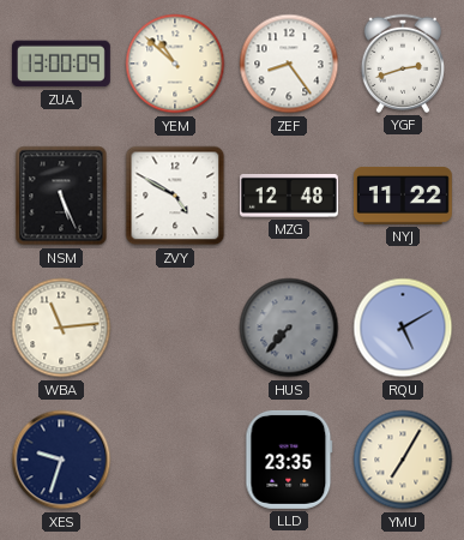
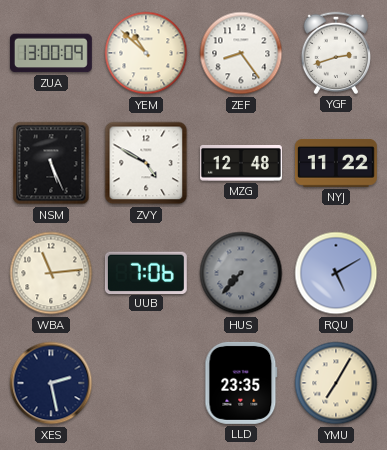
UUB: none -> 7:06
XES: 9:33 -> 2:28
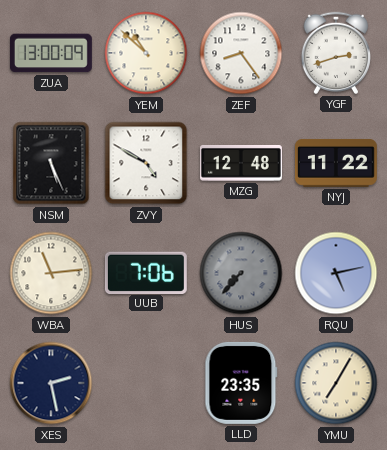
RQU: 5:10 -> 5:13
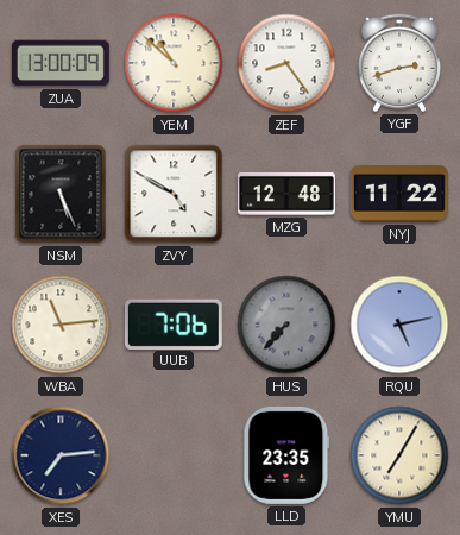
XES: 2:28 -> 7:14
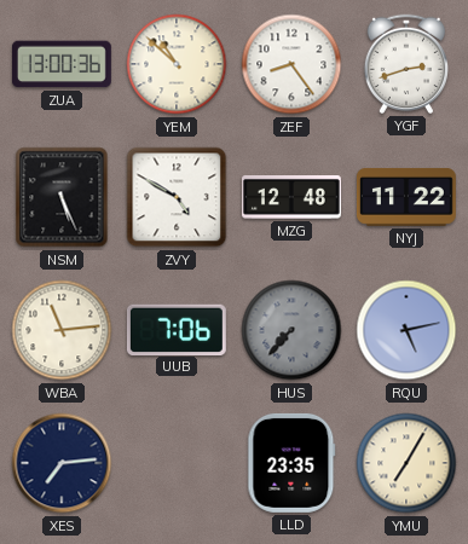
ZUA: 13:00:09 -> 13:00:36
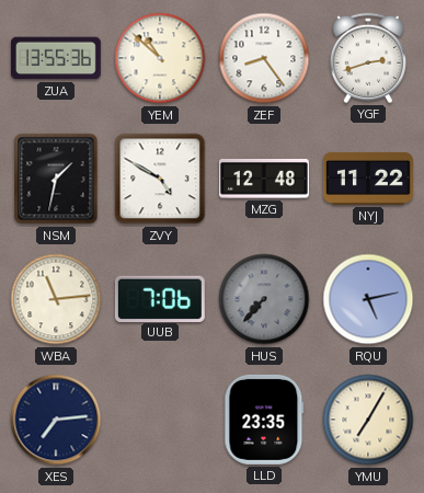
ZUA: 13:00 -> 13:55
NSM: 5:26 -> 1:32
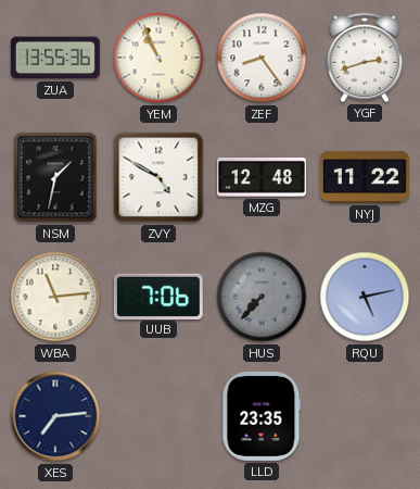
YEM: 10:52 -> 10:56
YMU: 7:05 -> none
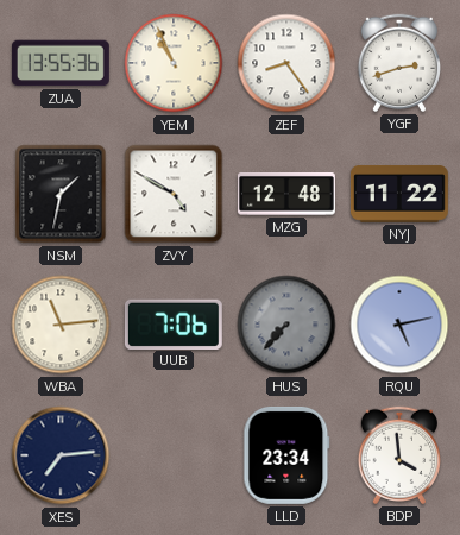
LLD: 23:35 -> 23:34
BDP: none -> 3:59
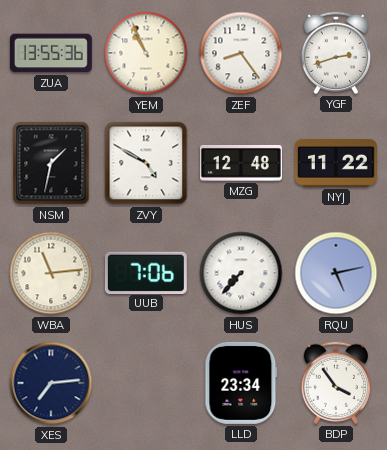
HUS dial: grey -> white
BDP: 3:59 -> 3:54
